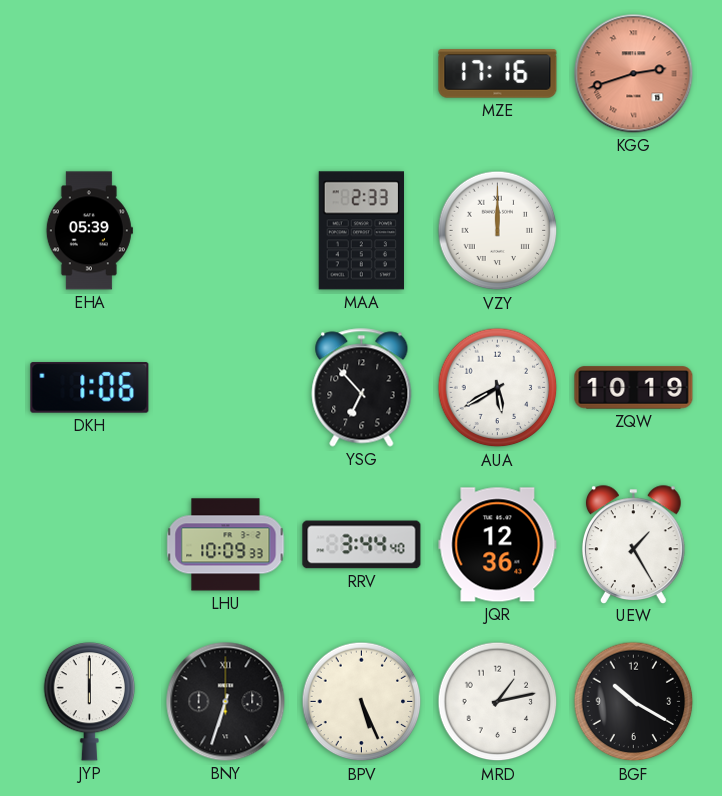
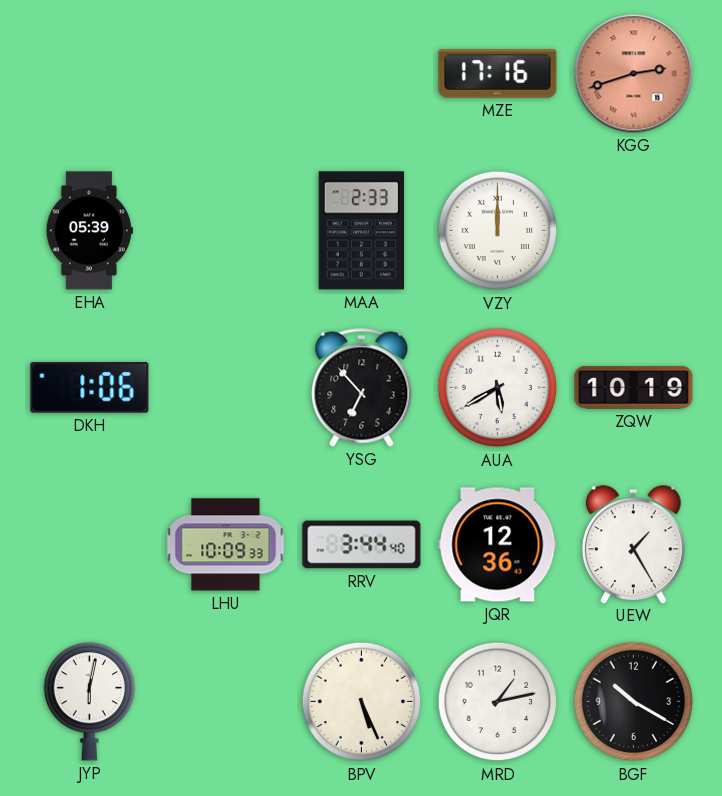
JYP: 6:00 -> 6:02
BNY: 6:33 -> none
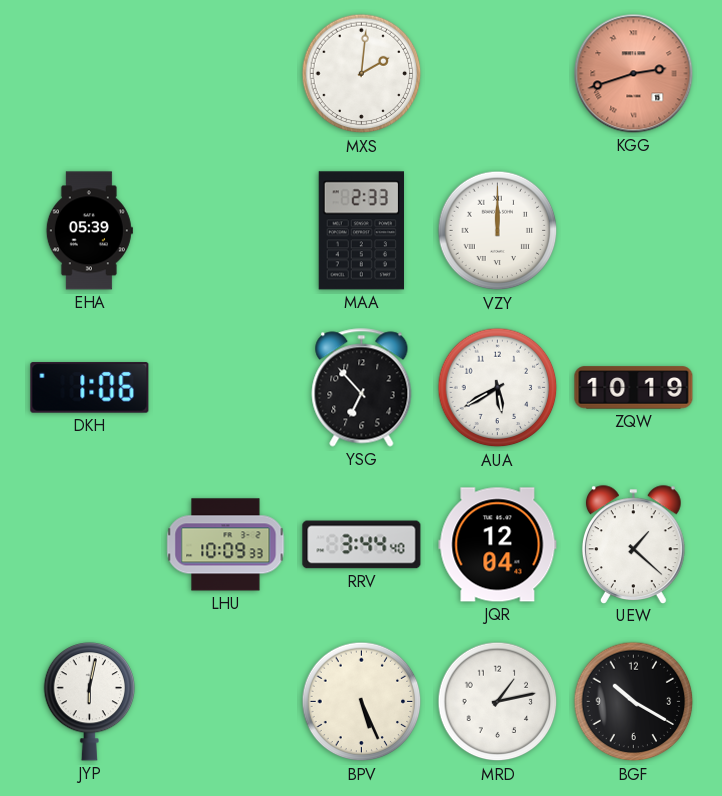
MXS: none -> 2:01
MZE: 17:16 -> none
JQR: 12:36 -> 12:04
UEW: 1:25 -> 1:22
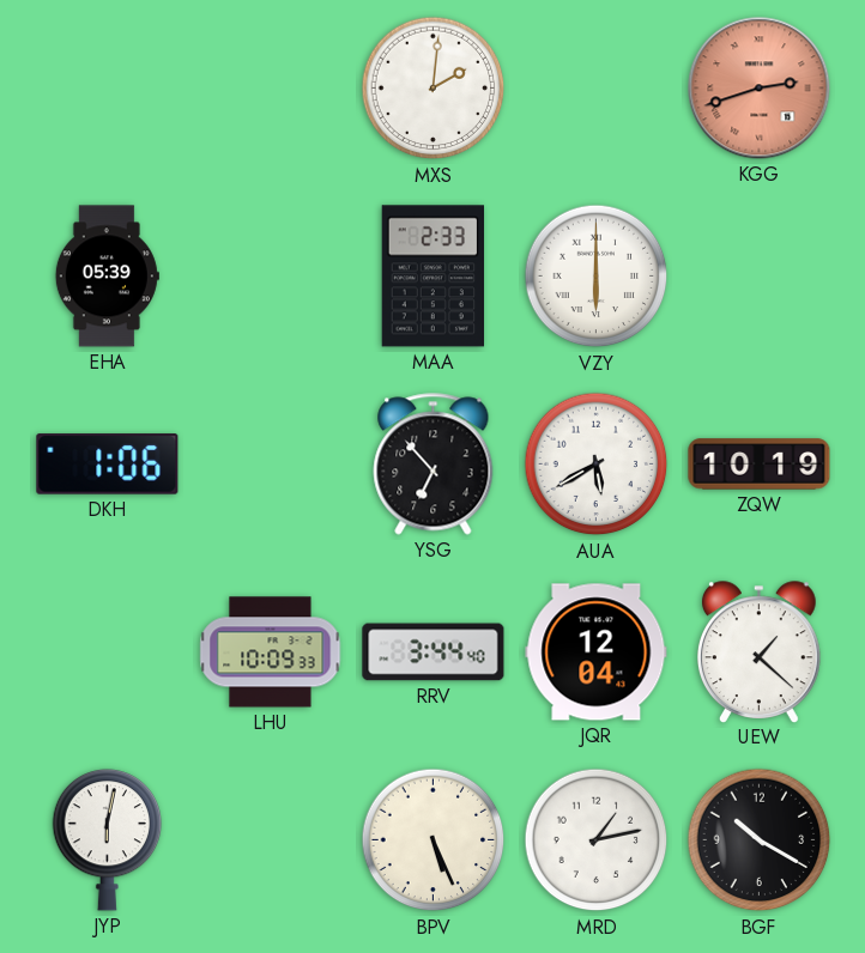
VZY: 12:00 -> 6:00
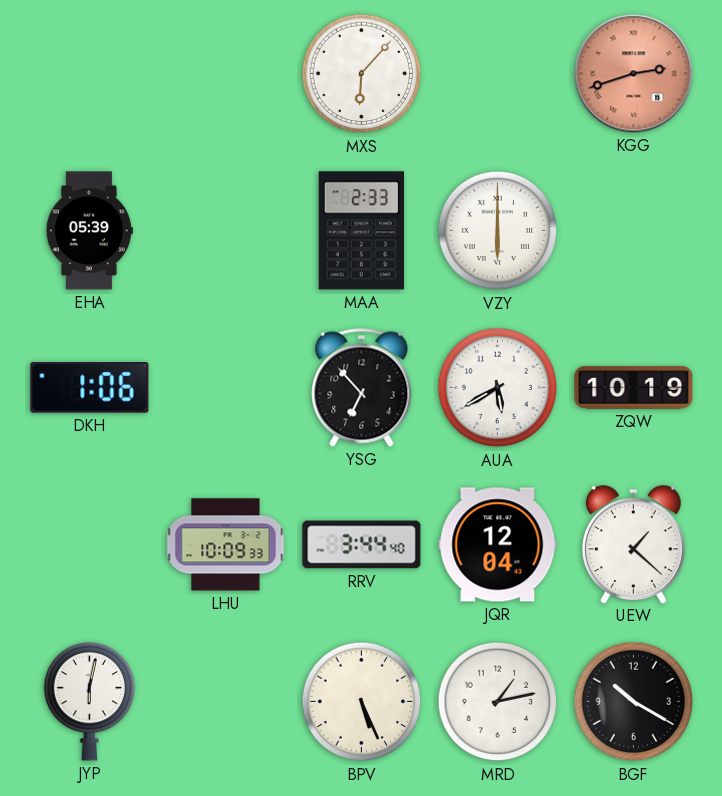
MXS: 2:01 -> 6:07
